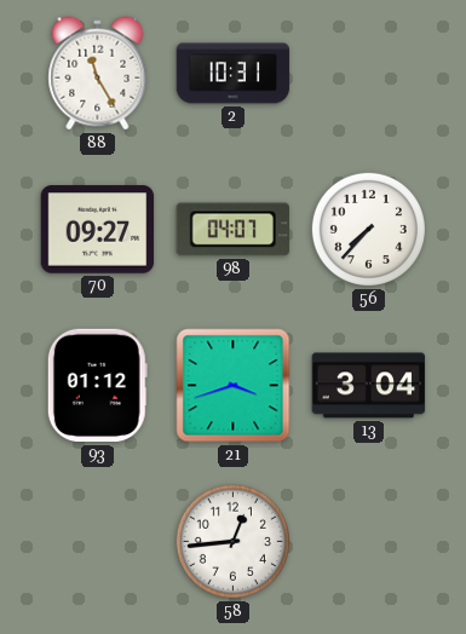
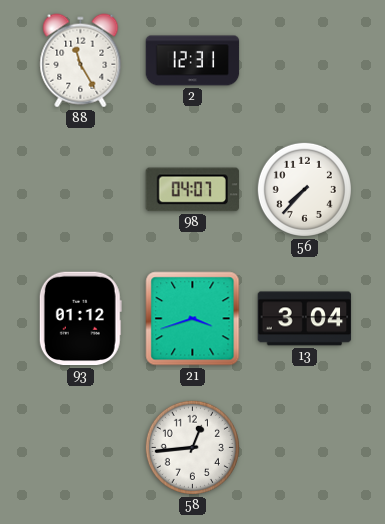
2: 10:31 -> 12:31
70: 09:27 -> none
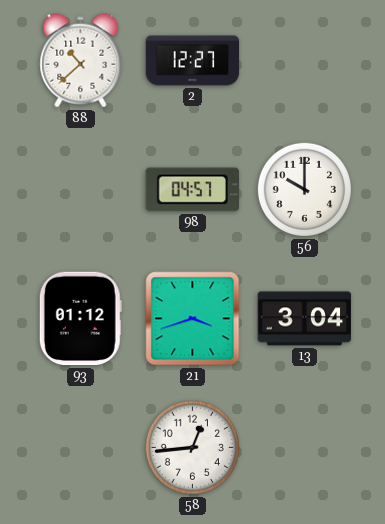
88: 11:25 -> 10:38
2: 12:31 -> 12:27
98: 04:07 -> 04:57
56: 7:37 -> 10:00
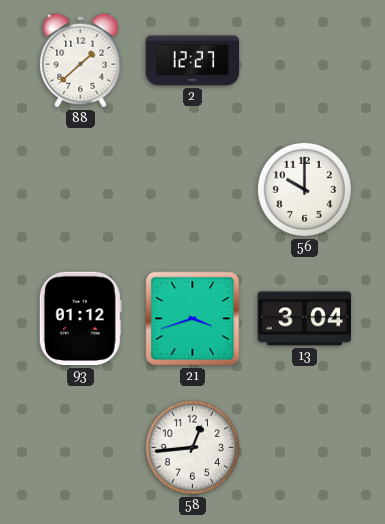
88: 10:38 -> 1:38
98: 04:57 -> none
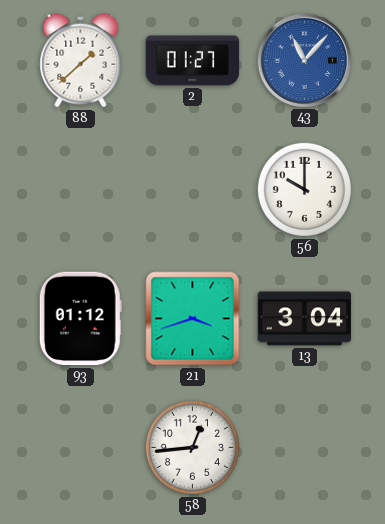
2: 12:27 -> 01:27
43: none -> 11:07
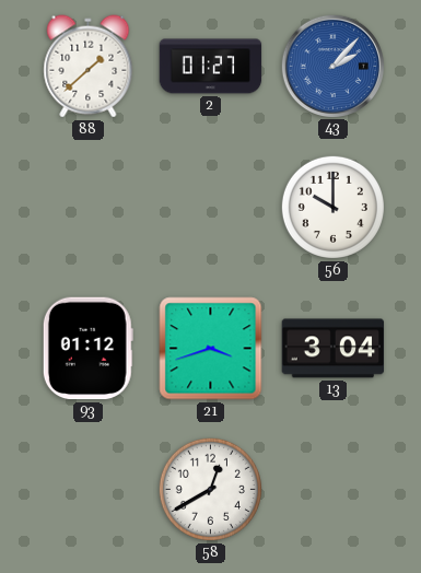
43: 11:07 -> 2:07
58: 12:44 -> 12:40
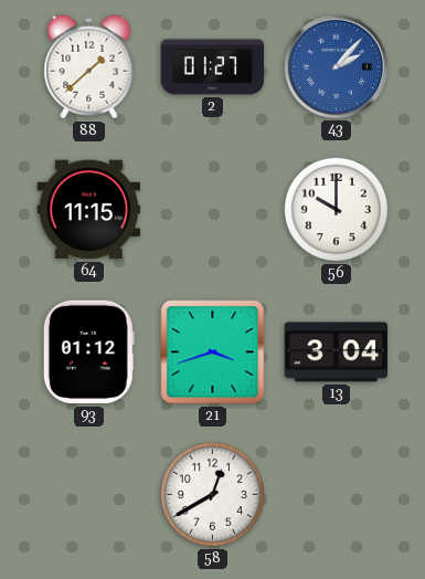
64: none -> 11:15
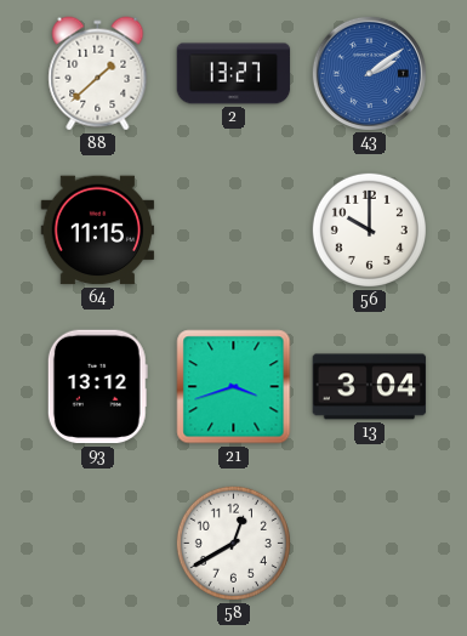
2: 01:27 -> 13:27
43: 2:07 -> 2:09
93: 01:12 -> 13:12
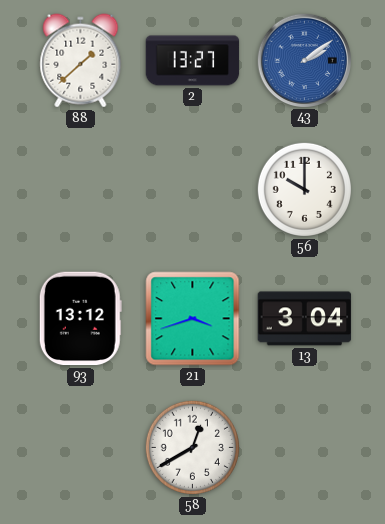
64: 11:15 -> none
